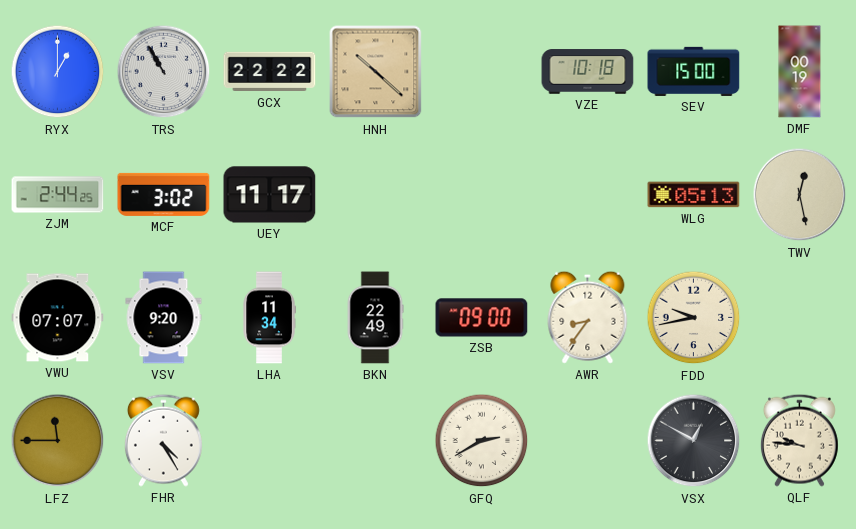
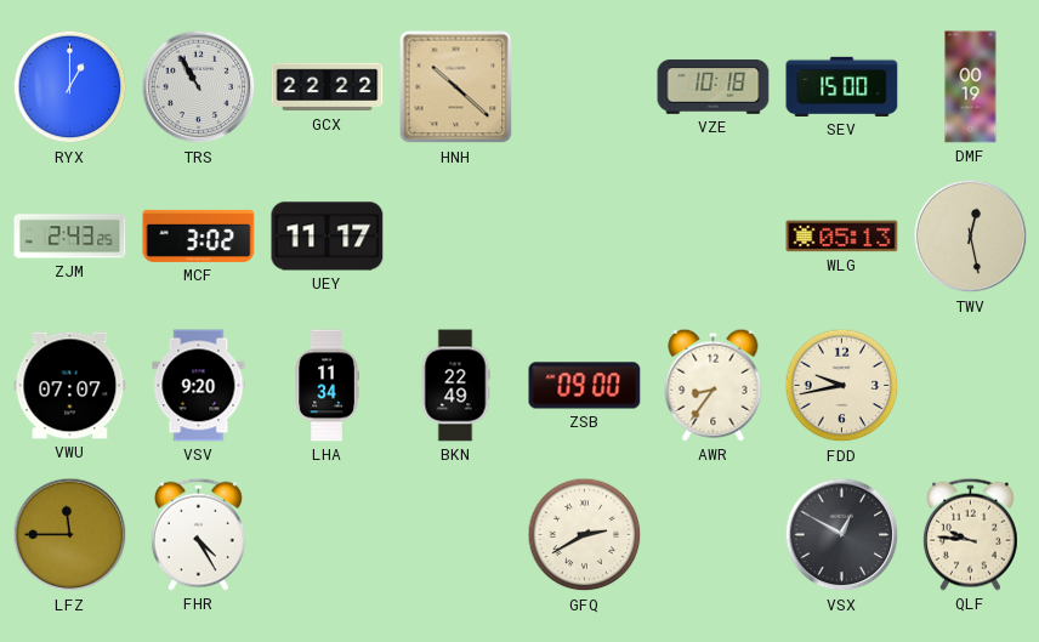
ZJM: 2:44 -> 2:43
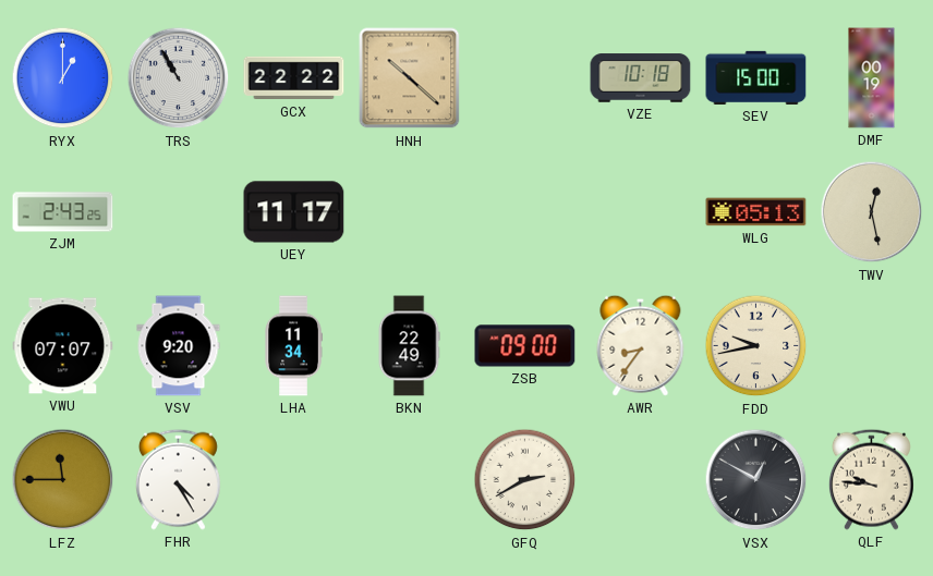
MCF: 3:02 -> none
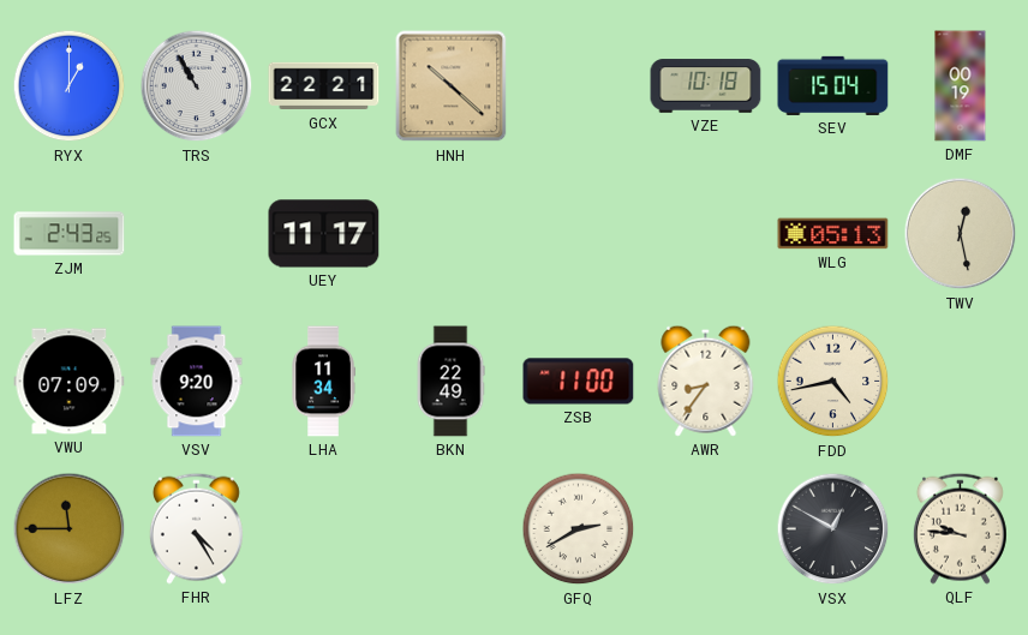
GCX: 22:22 -> 22:21
SEV: 15:00 -> 15:04
VWU: 07:07 -> 07:09
ZSB: 09:00 -> 11:00
FDD: 9:43 -> 4:43
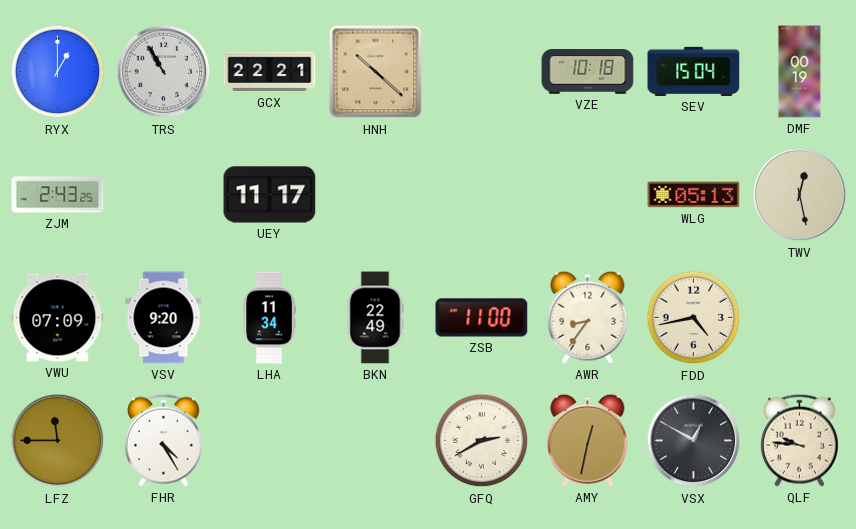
AMY: none -> 12:32
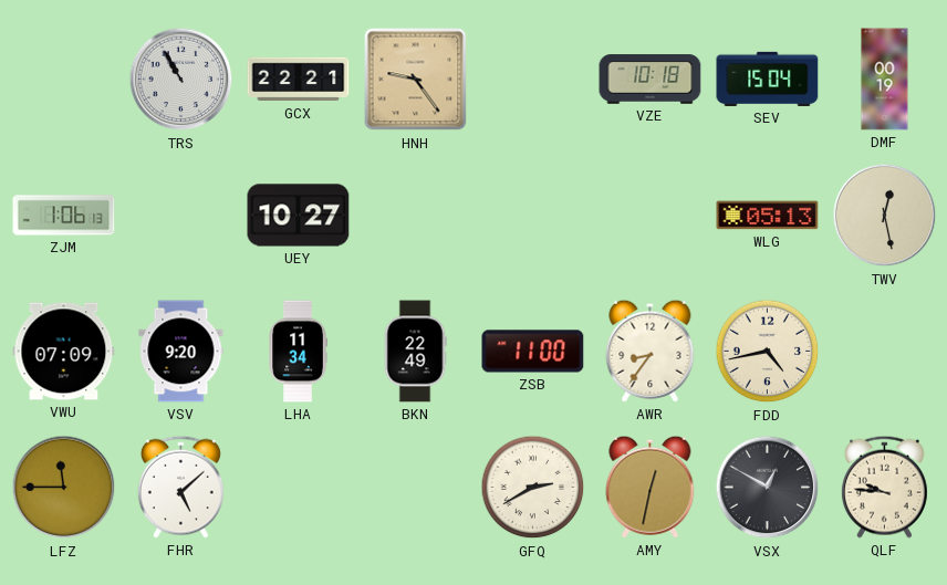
RYX: 1:00 -> none
HNH: 10:22 -> 9:24
ZJM: 2:43 -> 1:06
UEY: 11:17 -> 10:27
FHR: 4:25 -> 5:08
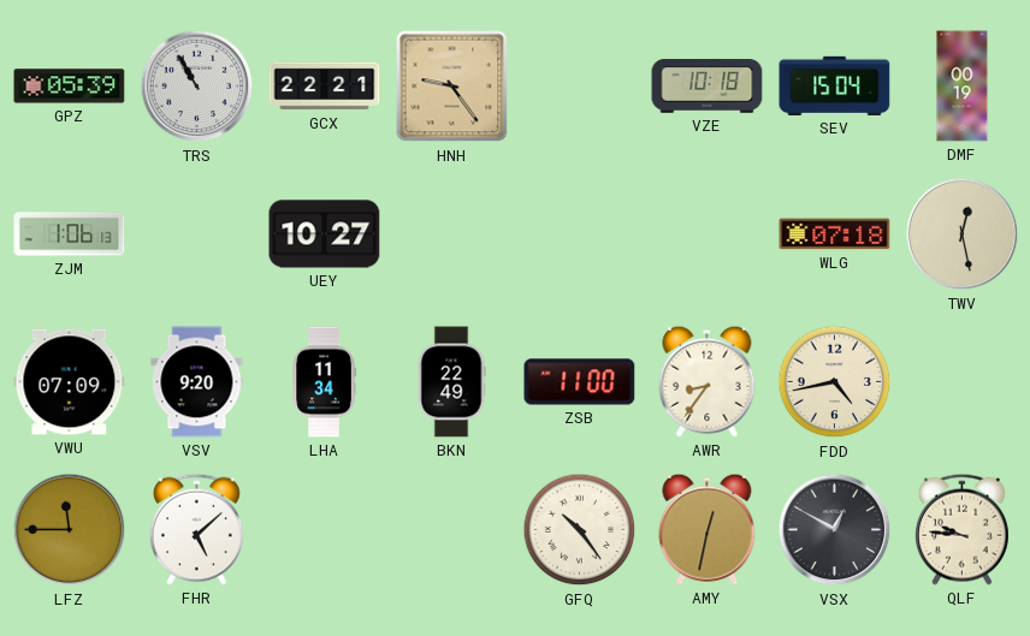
GPZ: none -> 05:39
WLG: 05:13 -> 07:18
GFQ: 2:40 -> 10:24
